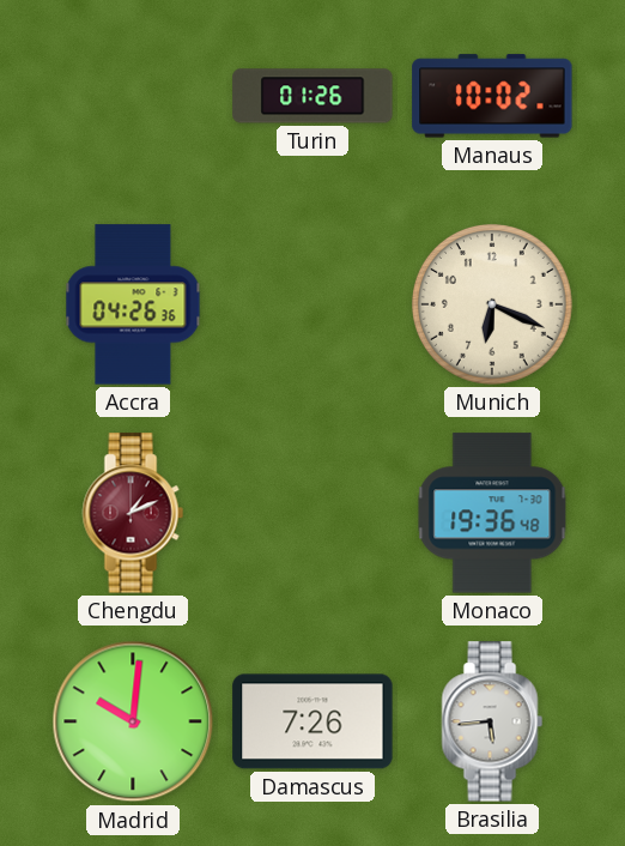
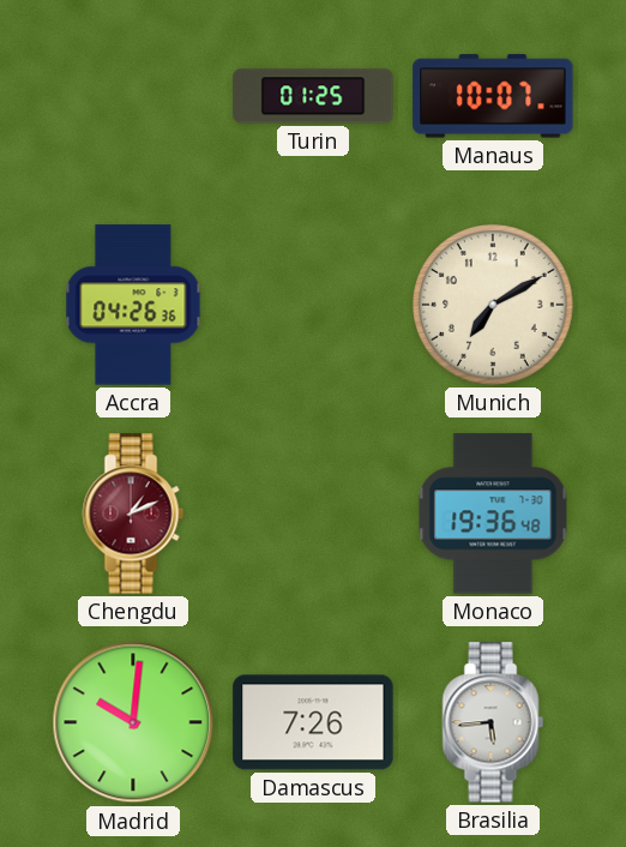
Turin: 01:26 -> 01:25
Manaus: 10:02 -> 10:07
Munich: 6:19 -> 7:10
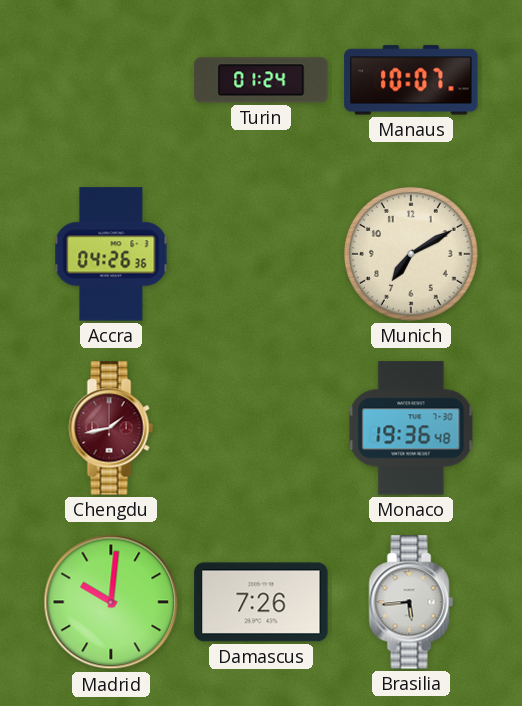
Turin: 01:25 -> 01:24
Chengdu: 1:11 -> 1:43
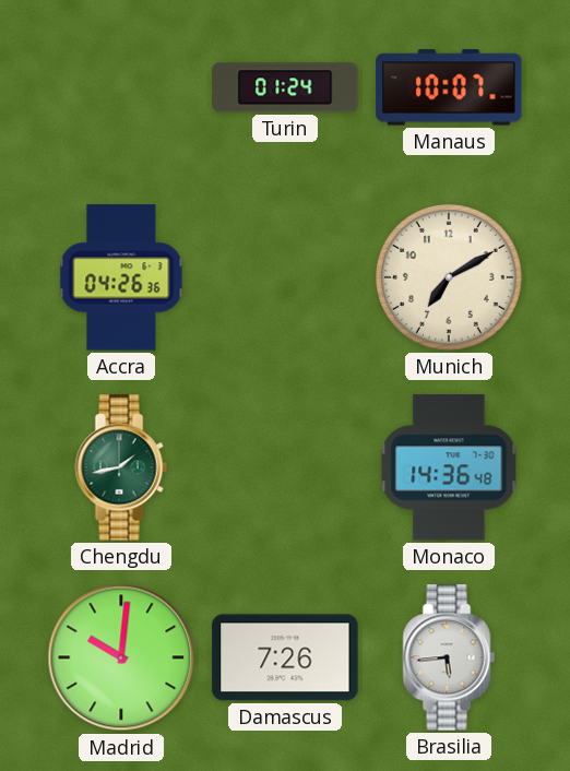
Chengdu dial: burgundy -> green
Monaco: 19:36 -> 14:36
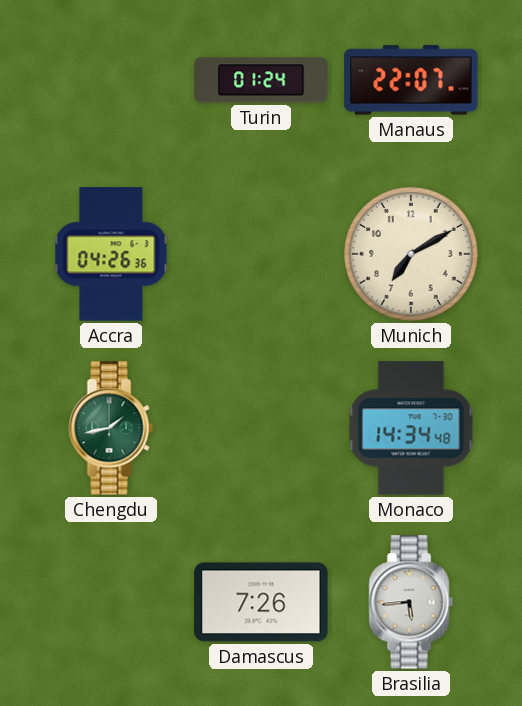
Manaus: 10:07 -> 22:07
Monaco: 14:36 -> 14:34
Madrid: 10:01 -> none
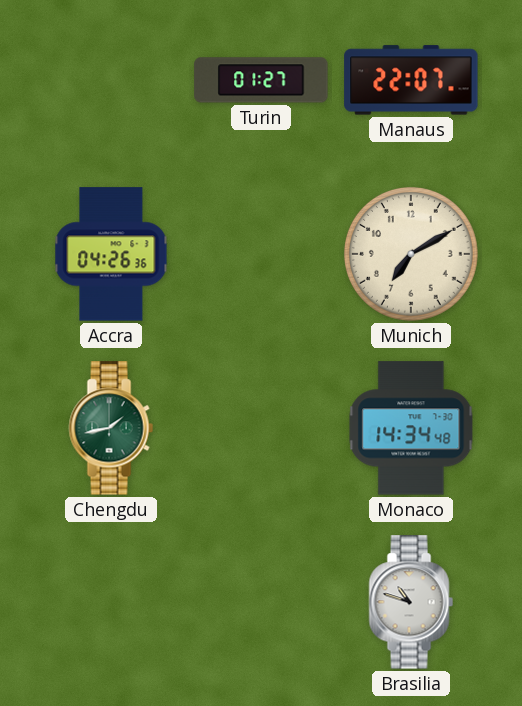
Turin: 01:24 -> 01:27
Damascus: 7:26 -> none
Brasilia: 5:44 -> 10:48
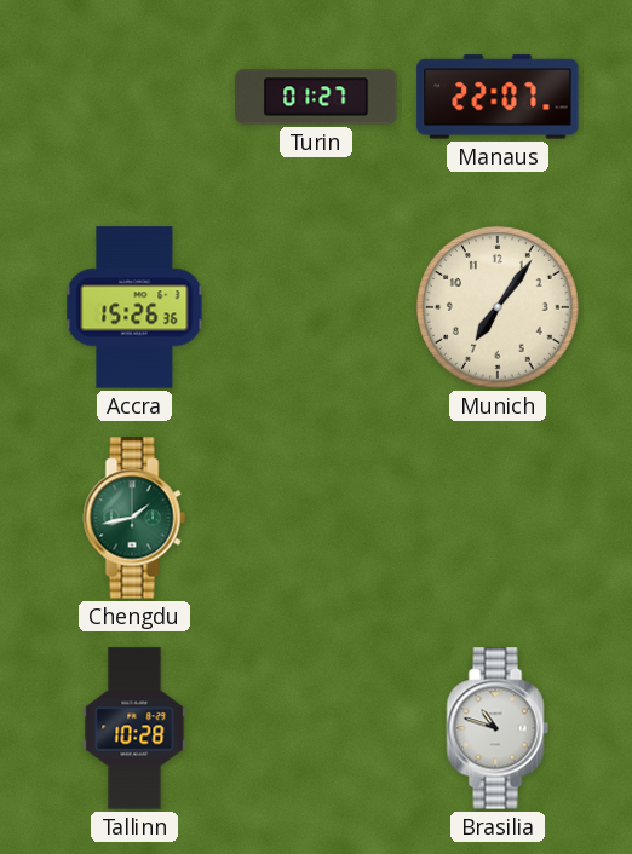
Accra: 04:26 -> 15:26
Munich: 7:10 -> 7:06
Monaco: 14:34 -> none
Tallinn: none -> 10:28
